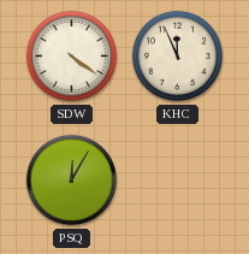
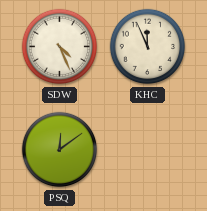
SDW: 4:21 -> 4:26
PSQ: 12:05 -> 12:09
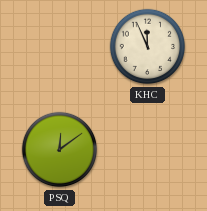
SDW: 4:26 -> none
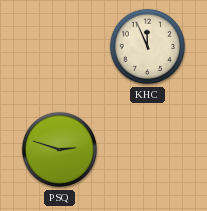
PSQ: 12:09 -> 2:48
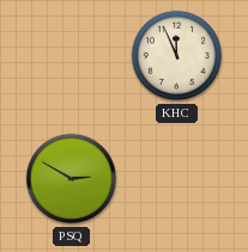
PSQ: 2:48 -> 2:50
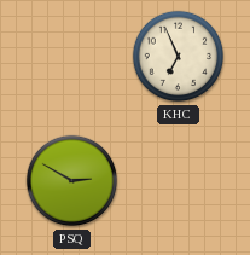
KHC: 11:56 -> 6:56
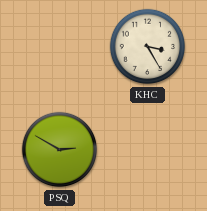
KHC: 6:56 -> 3:25
